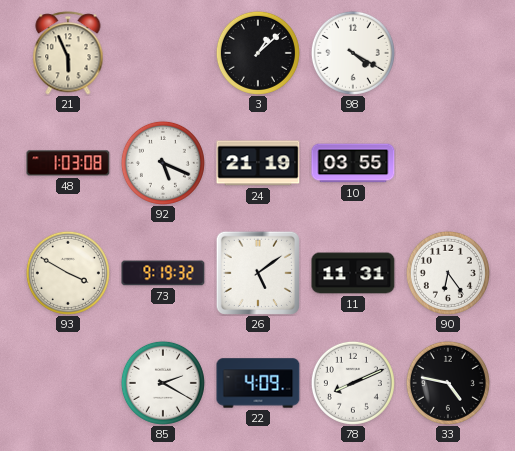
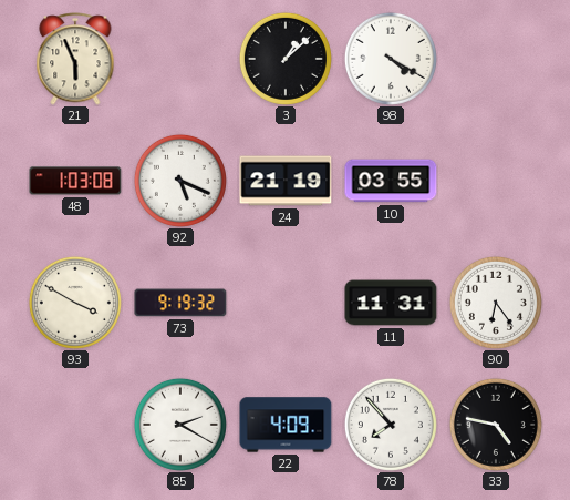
26: 5:09 -> none
78: 8:11 -> 7:53
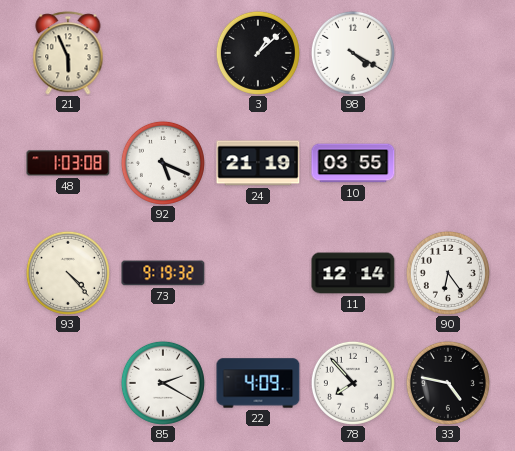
93: 3:50 -> 4:23
11: 11:31 -> 12:14
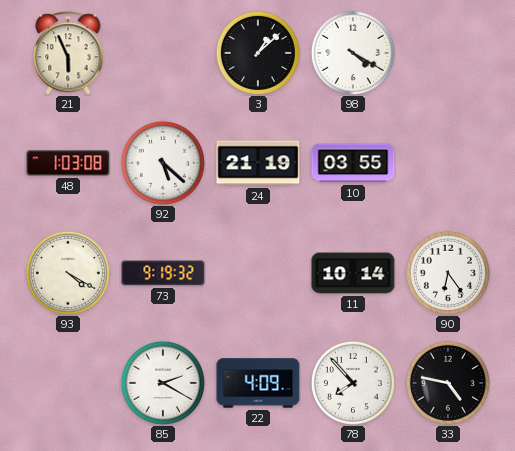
92: 5:19 -> 5:22
93: 4:23 -> 4:20
11: 12:14 -> 10:14
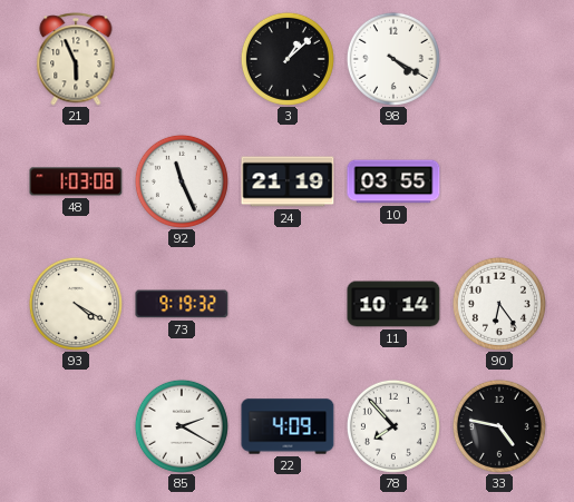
92: 5:22 -> 11:26
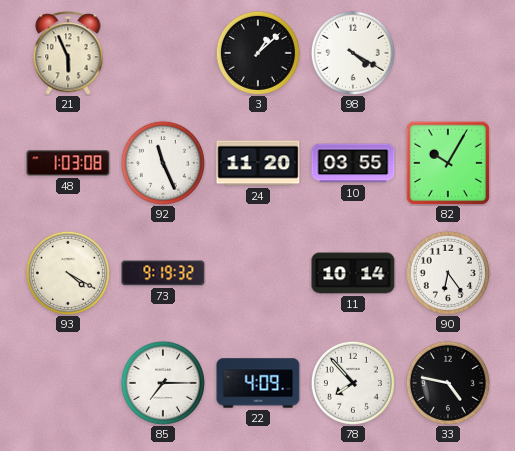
24: 21:19 -> 11:20
82: none -> 10:05
85: 2:20 -> 7:15
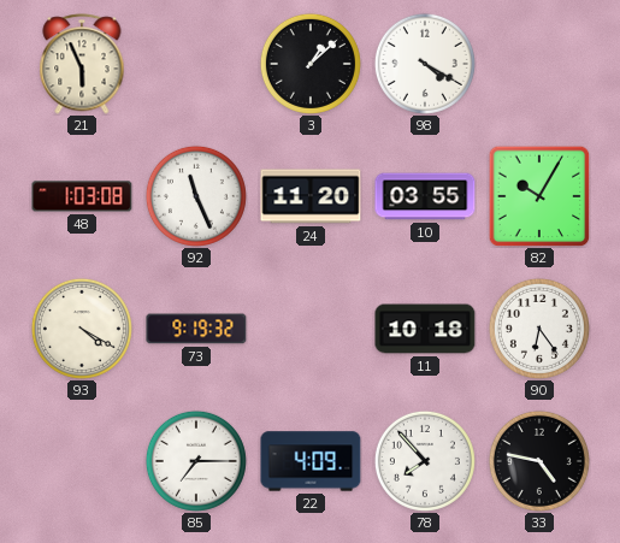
11: 10:14 -> 10:18
